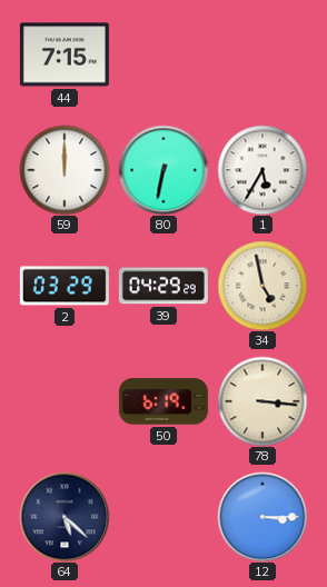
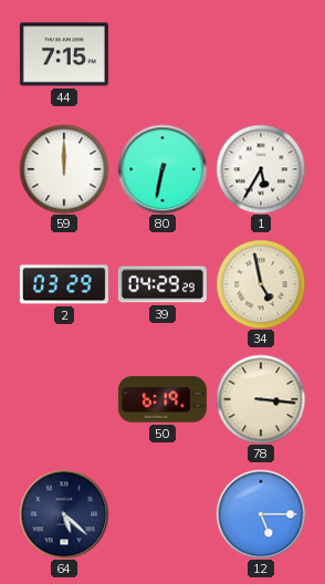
12: 3:15 -> 5:15
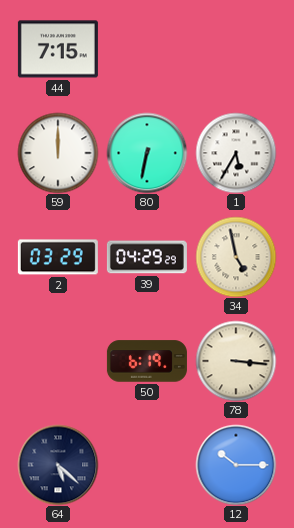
12: 5:15 -> 10:15
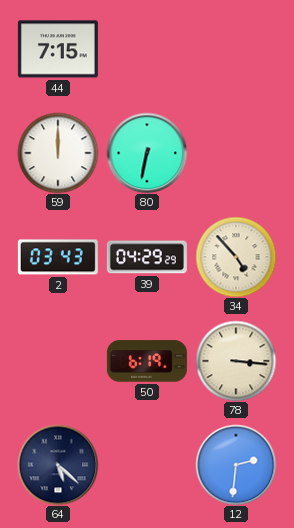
1: 5:35 -> none
2: 03:29 -> 03:43
34: 4:58 -> 4:53
12: 10:15 -> 2:31
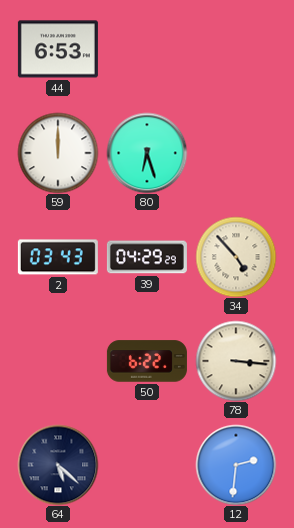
44: 7:15 -> 6:53
80: 6:32 -> 6:27
50: 6:19 -> 6:22
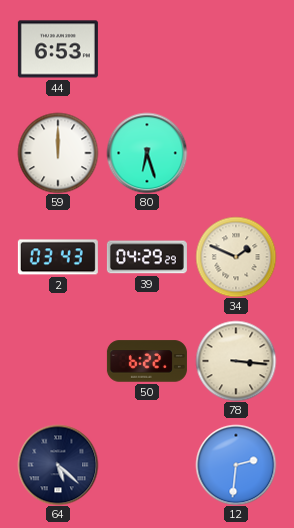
34: 4:53 -> 1:49
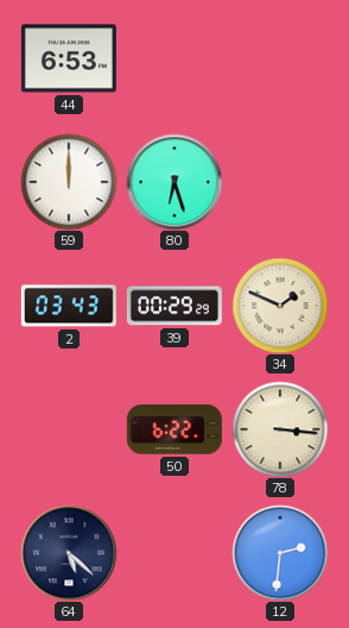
39: 04:29 -> 00:29
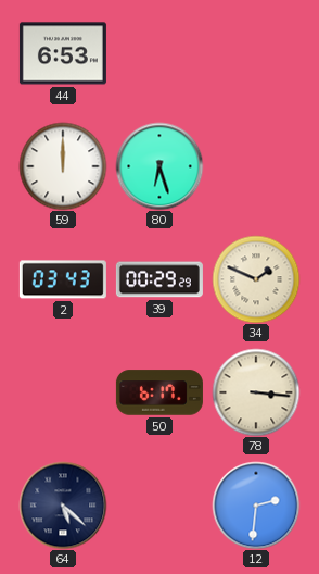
50: 6:22 -> 6:17
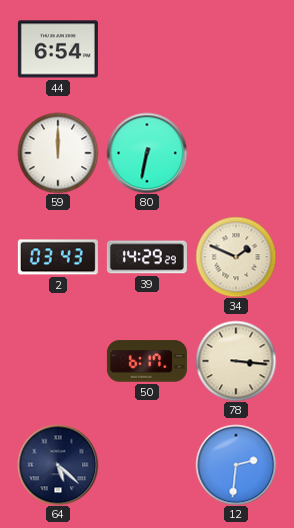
44: 6:53 -> 6:54
80: 6:27 -> 6:32
39: 00:29 -> 14:29
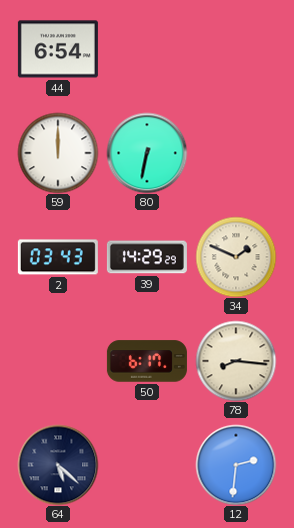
78: 3:16 -> 8:16
